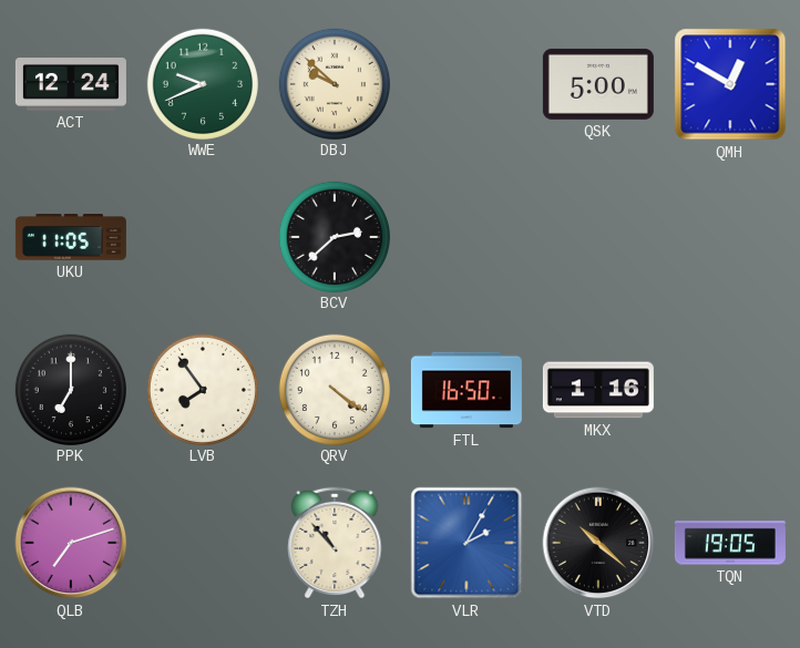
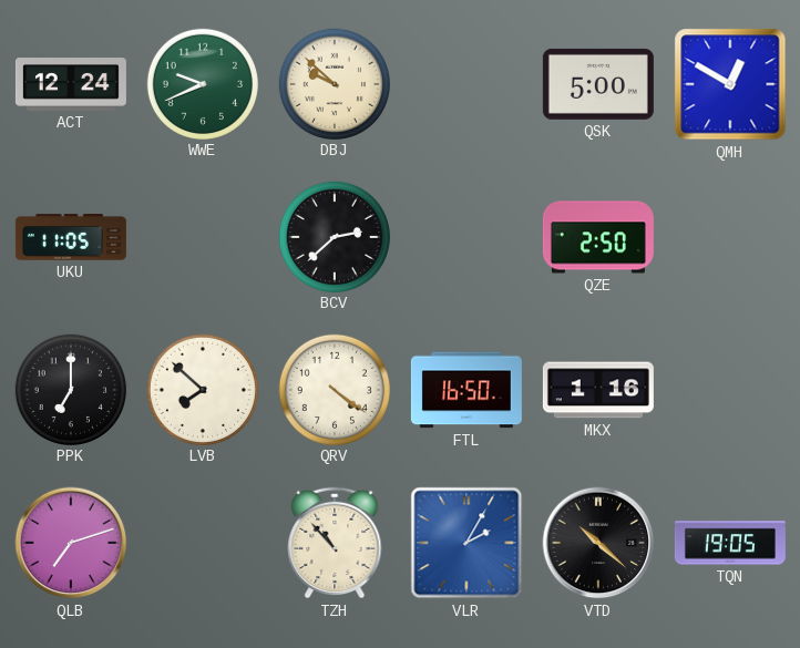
QZE: none -> 2:50
LVB: 7:54 -> 7:52
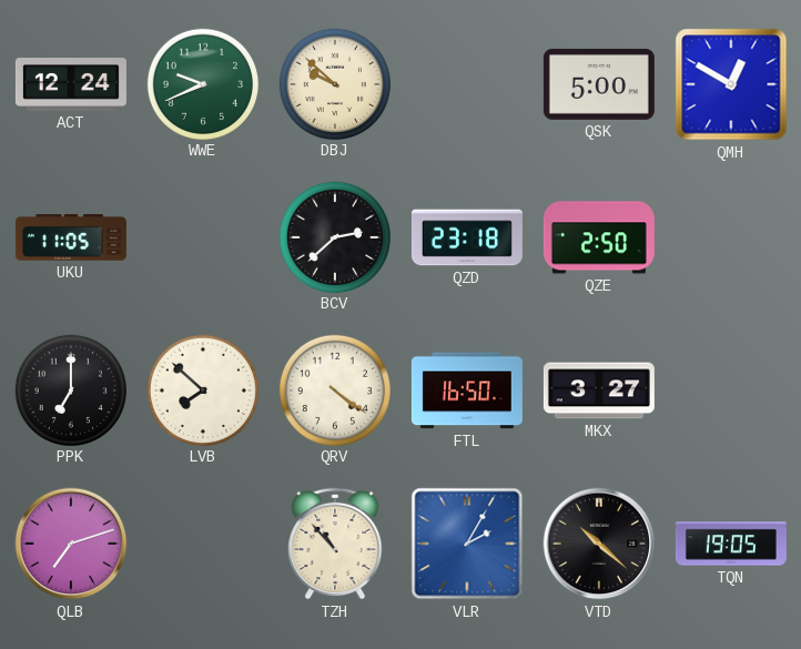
QZD: none -> 23:18
MKX: 1:16 -> 3:27
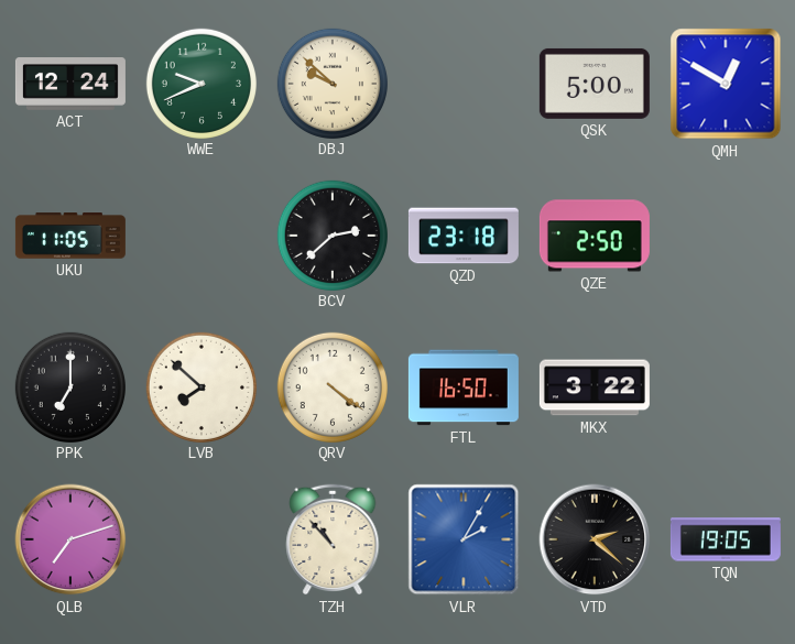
MKX: 3:27 -> 3:22
VTD: 10:22 -> 2:22
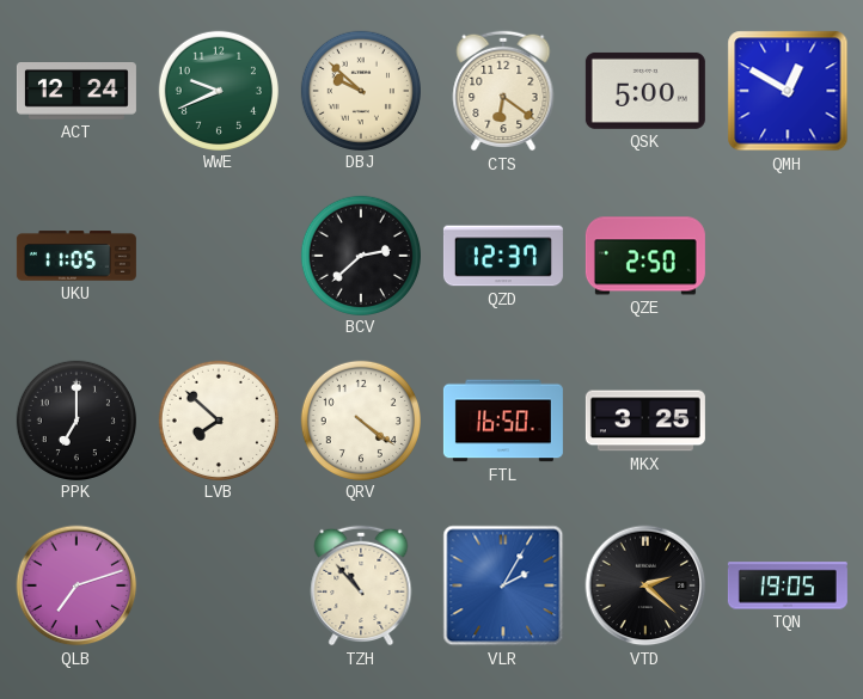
CTS: none -> 6:21
QZD: 23:18 -> 12:37
MKX: 3:22 -> 3:25
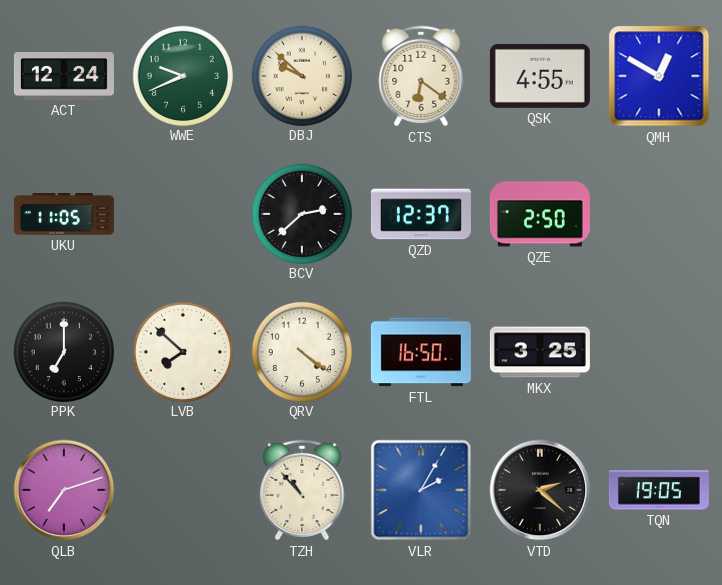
QSK: 5:00 -> 4:55
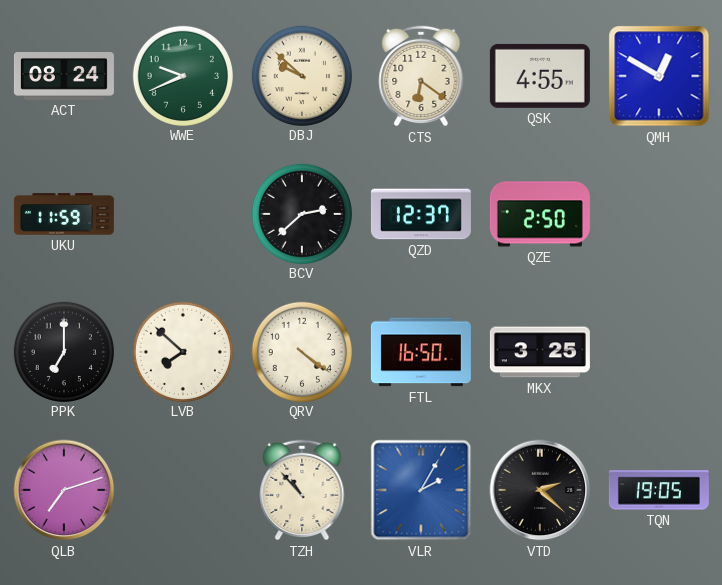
ACT: 12:24 -> 08:24
UKU: 11:05 -> 11:59
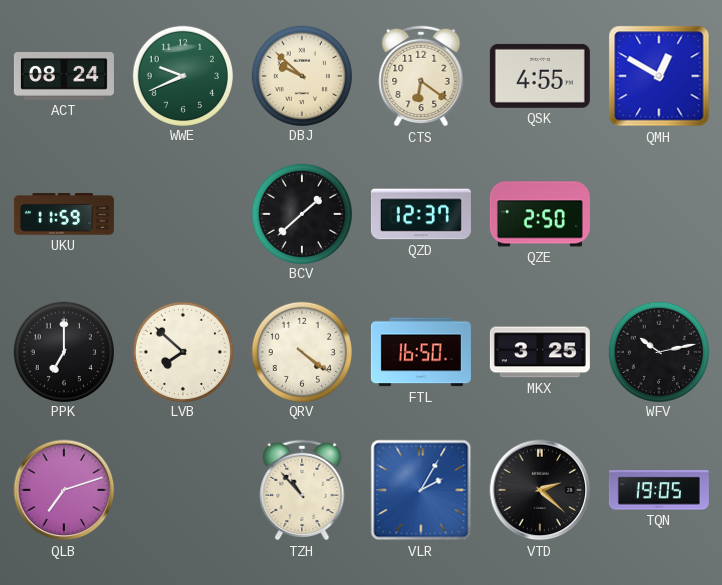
BCV: 2:38 -> 1:38
WFV: none -> 10:13
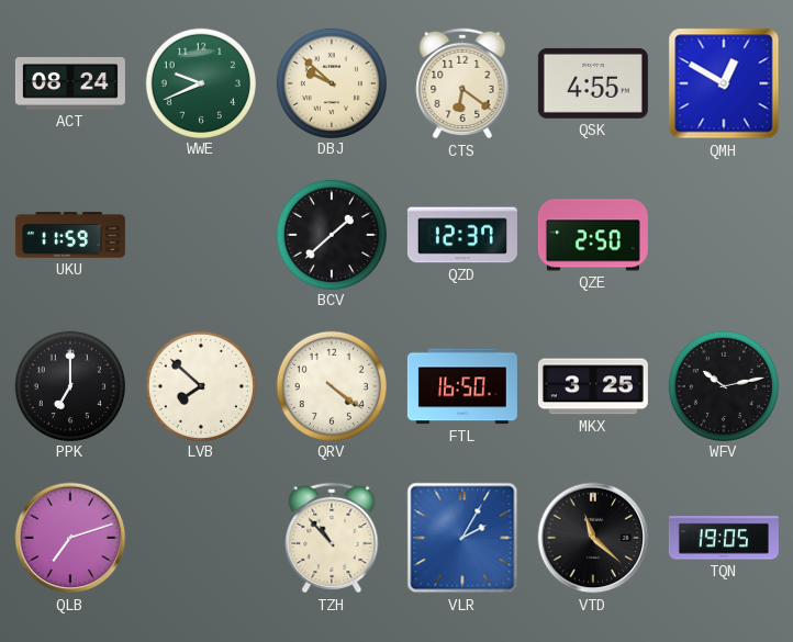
VTD: 2:22 -> 11:22
